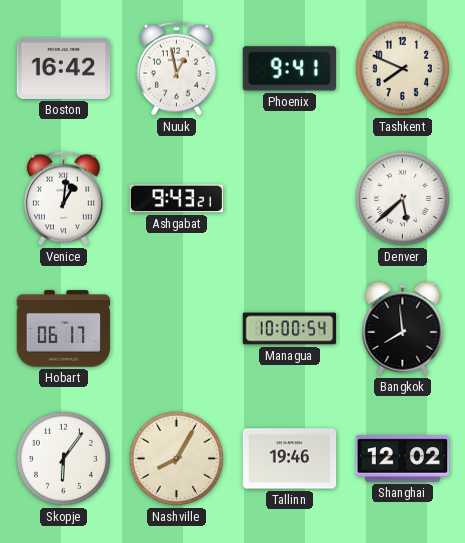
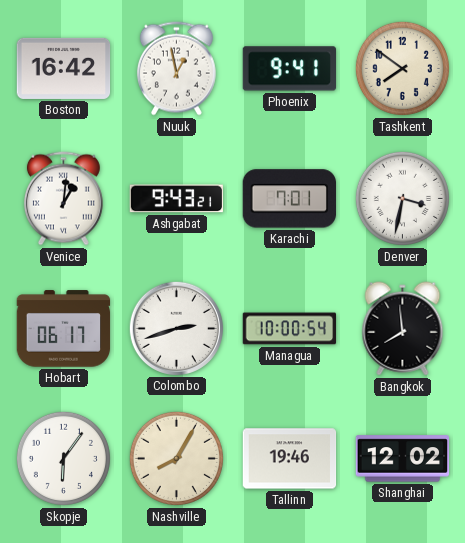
Tashkent: 7:49 -> 7:51
Karachi: none -> 7:01
Denver: 5:38 -> 3:32
Colombo: none -> 2:42
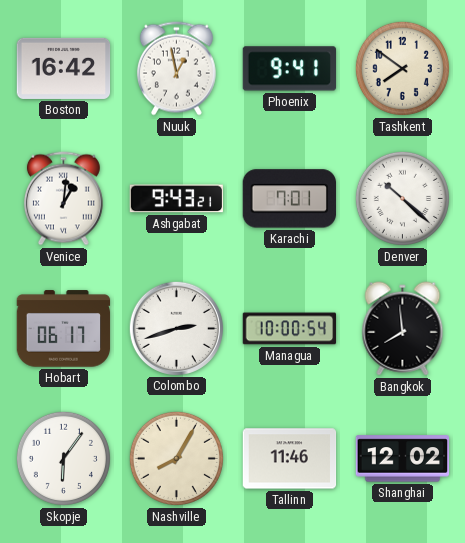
Denver: 3:32 -> 10:22
Tallinn: 19:46 -> 11:46
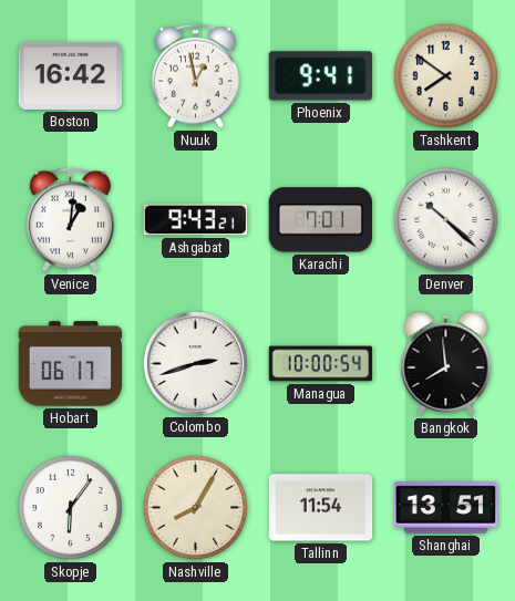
Tallinn: 11:46 -> 11:54
Shanghai: 12:02 -> 13:51
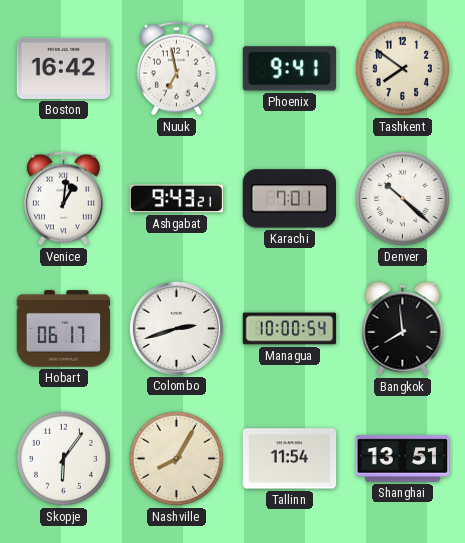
Nuuk: 12:58 -> 6:58
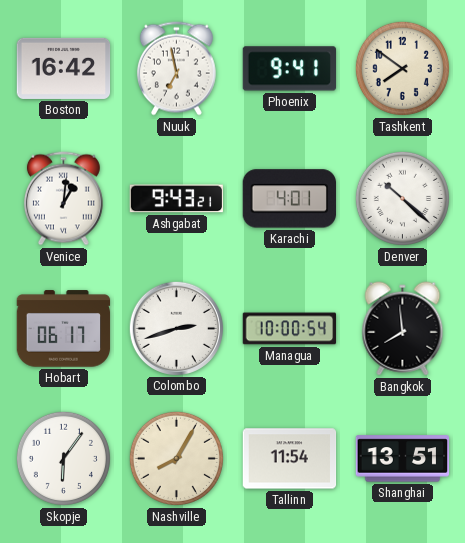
Karachi: 7:01 -> 4:01
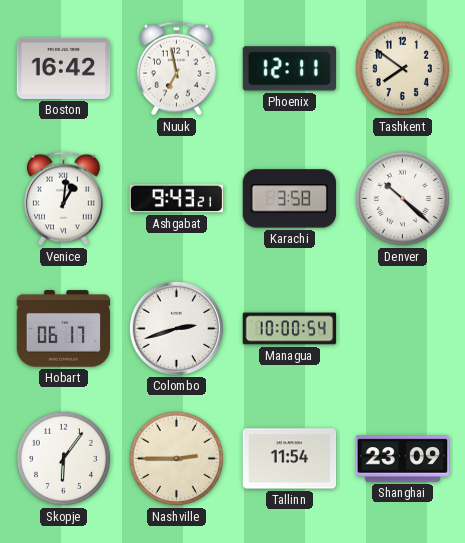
Phoenix: 9:41 -> 12:11
Karachi: 4:01 -> 3:58
Bangkok: 7:59 -> none
Nashville: 8:05 -> 2:45
Shanghai: 13:51 -> 23:09
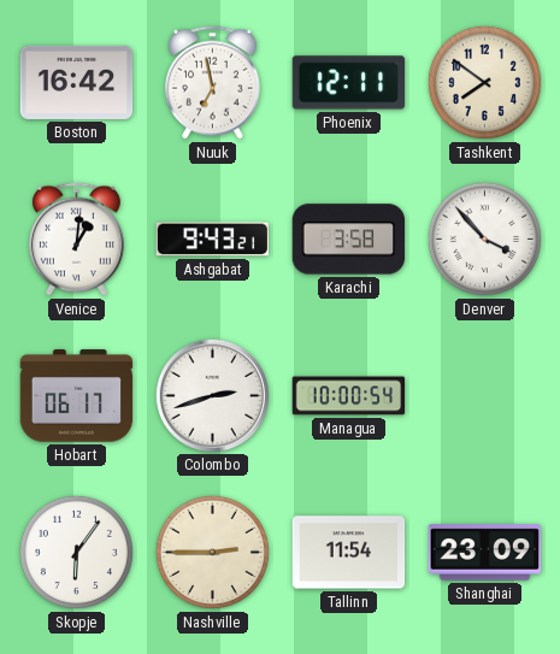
Denver: 10:22 -> 3:53
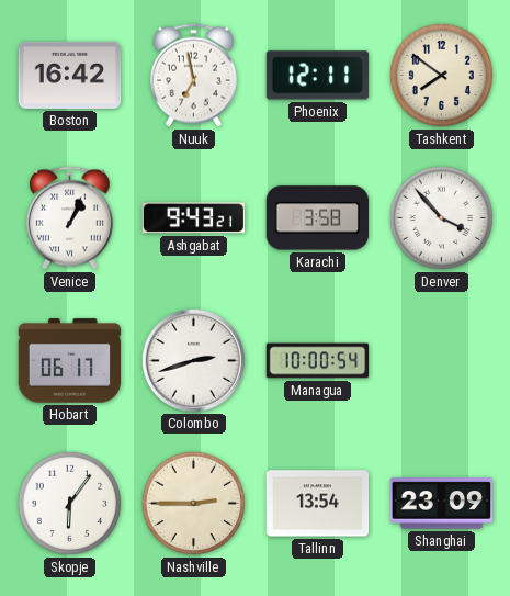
Venice: 1:01 -> 1:04
Tallinn: 11:54 -> 13:54
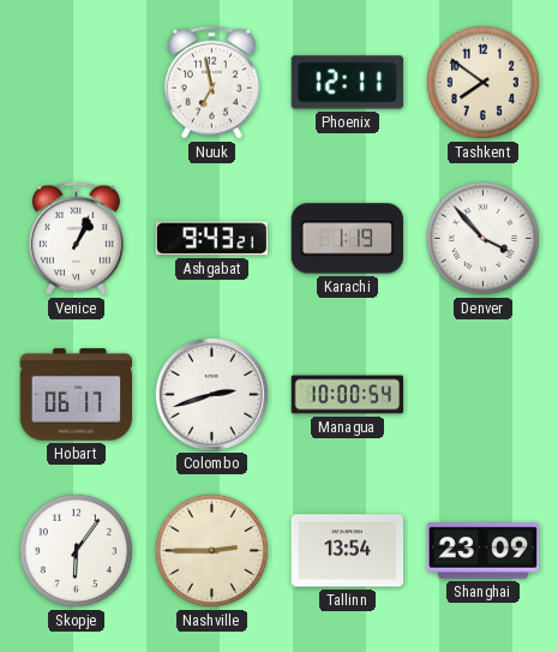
Boston: 16:42 -> none
Karachi: 3:58 -> 1:19
